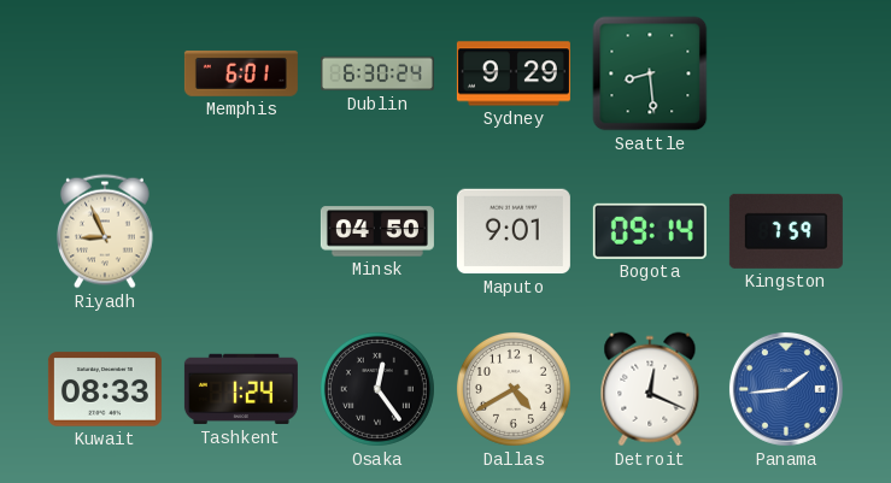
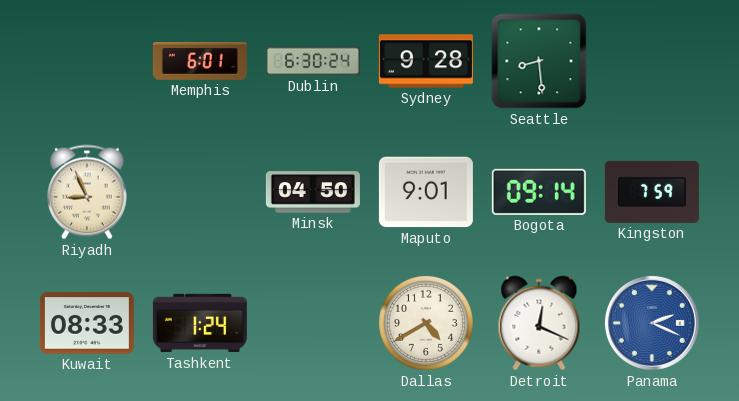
Sydney: 9:29 -> 9:28
Osaka: 12:24 -> none
Panama: 1:44 -> 2:19
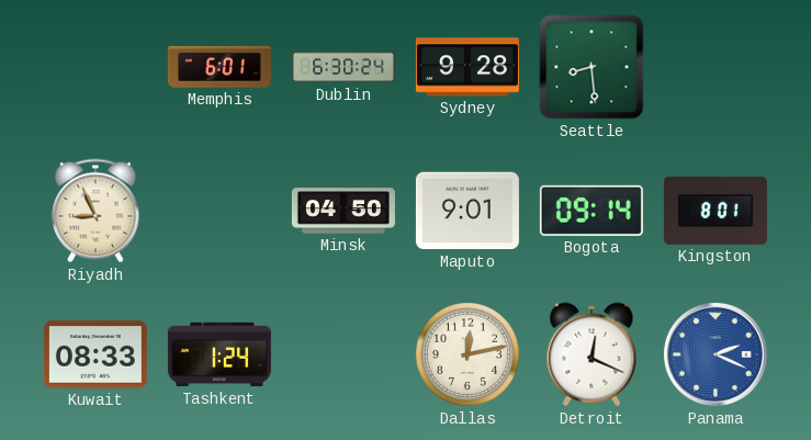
Kingston: 7:59 -> 8:01
Dallas: 4:40 -> 12:13
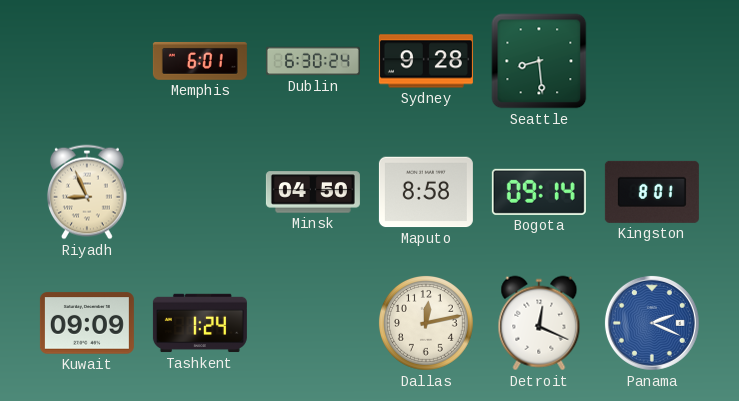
Maputo: 9:01 -> 8:58
Kuwait: 08:33 -> 09:09
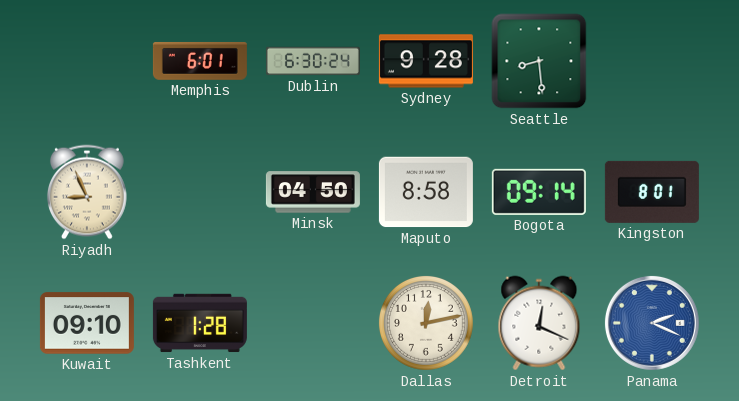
Kuwait: 09:09 -> 09:10
Tashkent: 1:24 -> 1:28
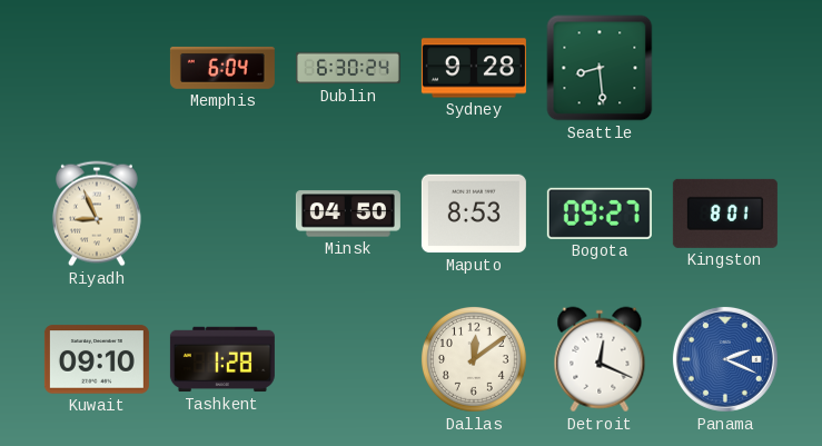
Memphis: 6:01 -> 6:04
Maputo: 8:58 -> 8:53
Bogota: 09:14 -> 09:27
Dallas: 12:13 -> 12:09
